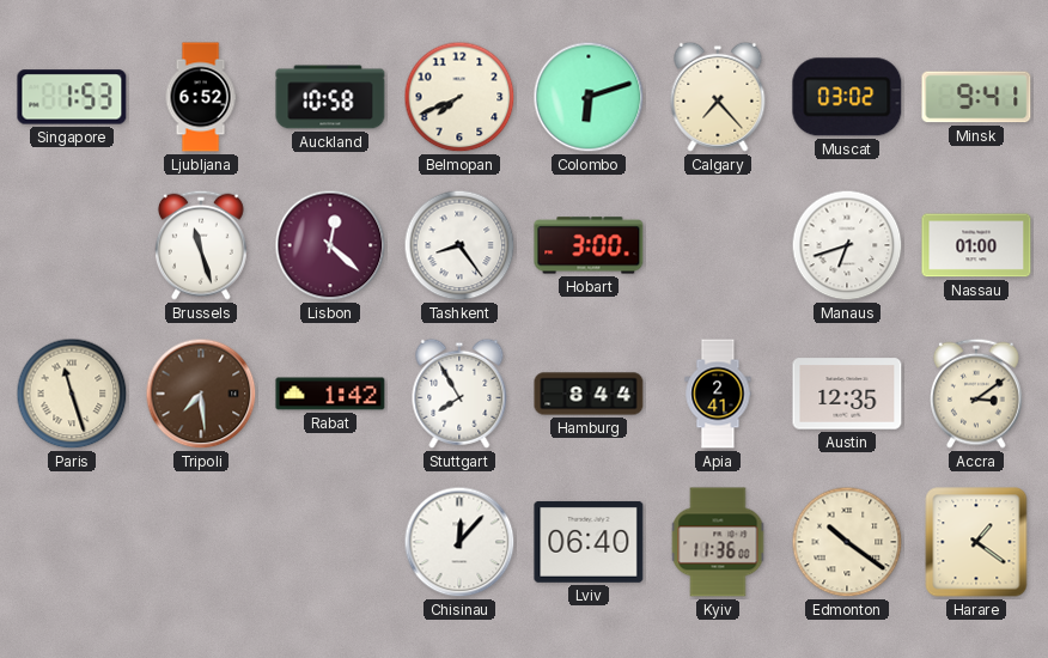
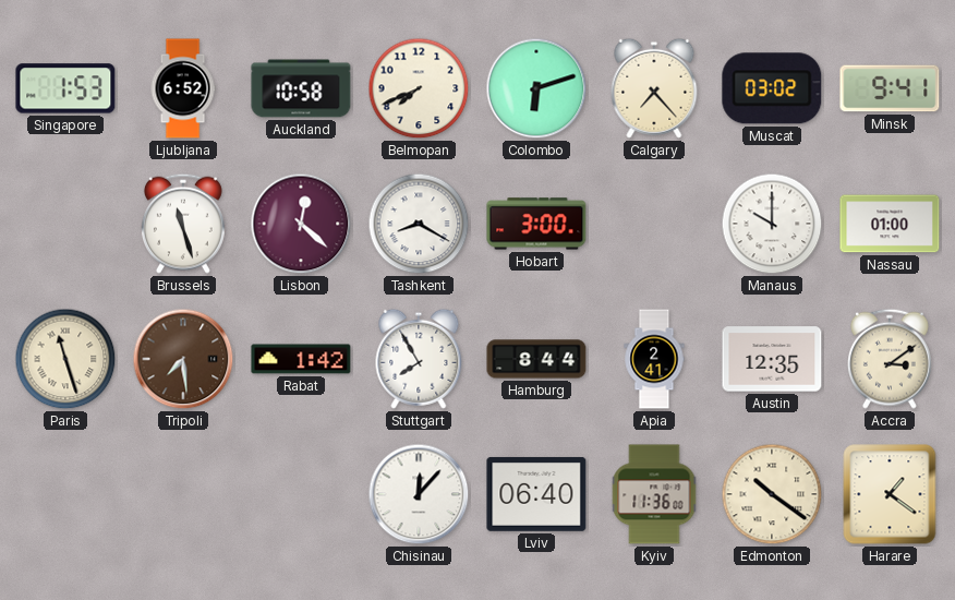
Tashkent: 8:24 -> 8:20
Manaus: 6:42 -> 10:00
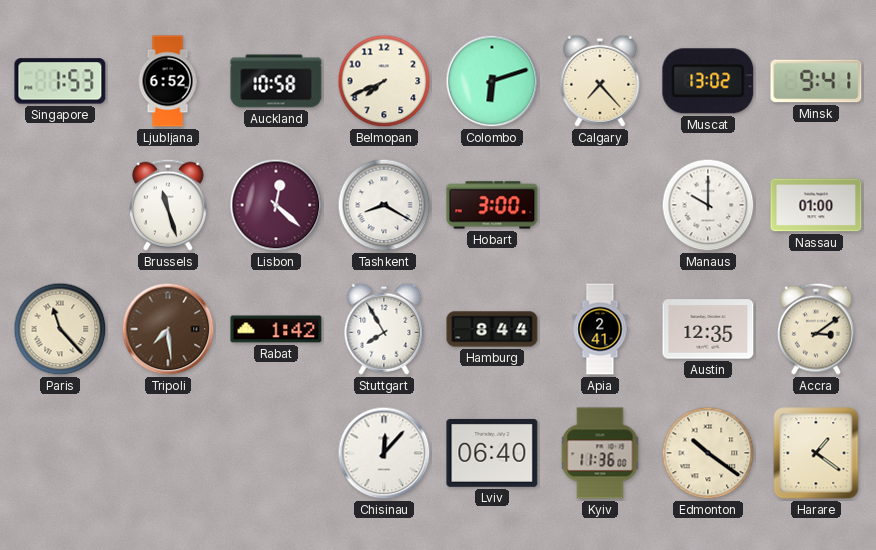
Muscat: 03:02 -> 13:02
Paris: 11:27 -> 11:23
